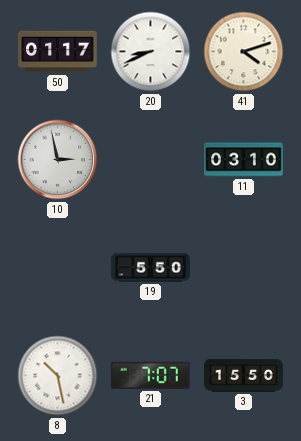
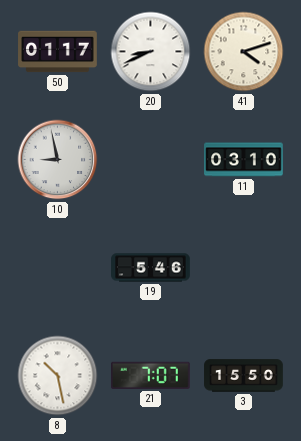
10: 2:58 -> 8:58
19: 5:50 -> 5:46
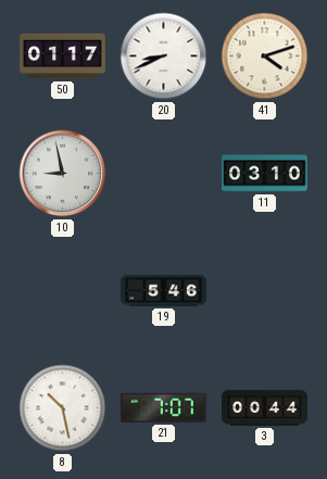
3: 15:50 -> 00:44
